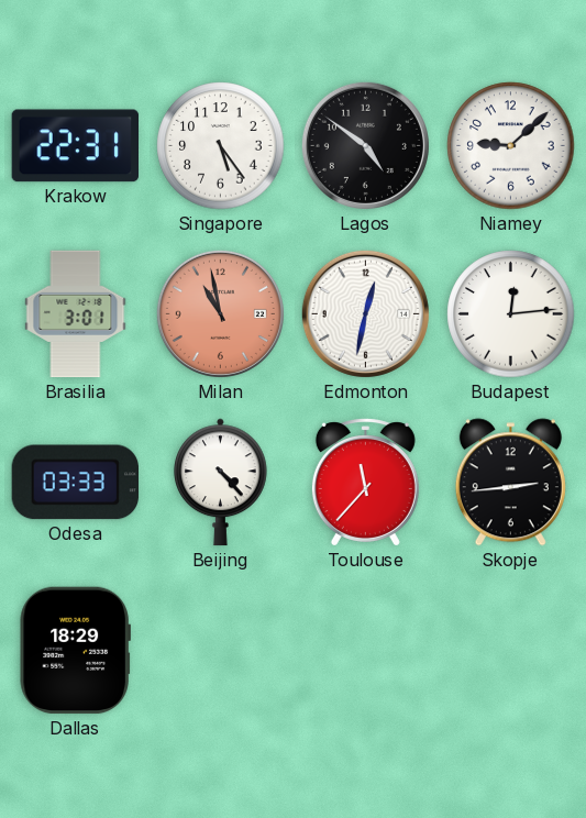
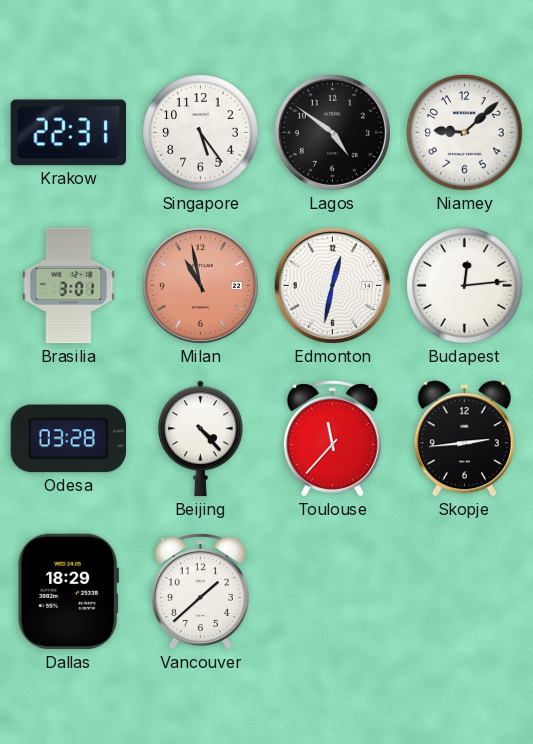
Odesa: 03:33 -> 03:28
Vancouver: none -> 1:38
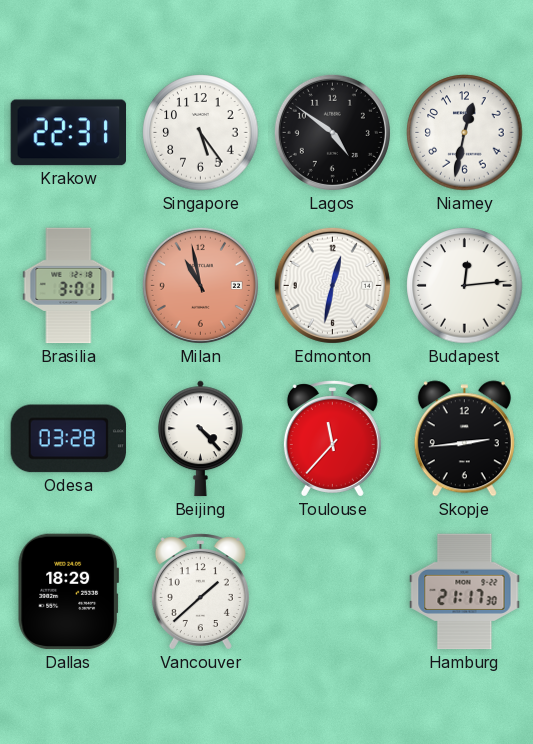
Niamey: 9:08 -> 12:32
Hamburg: none -> 21:17
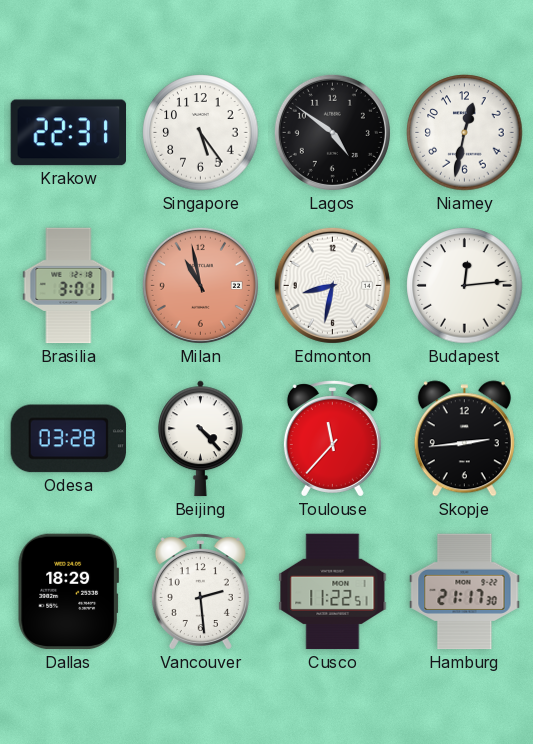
Edmonton: 12:32 -> 8:32
Vancouver: 1:38 -> 2:29
Cusco: none -> 11:22
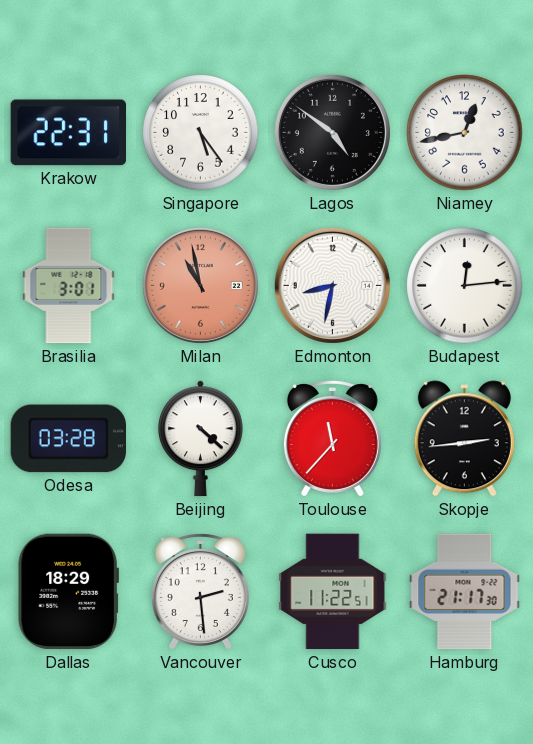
Niamey: 12:32 -> 12:43
Beijing: 4:23 -> 4:22
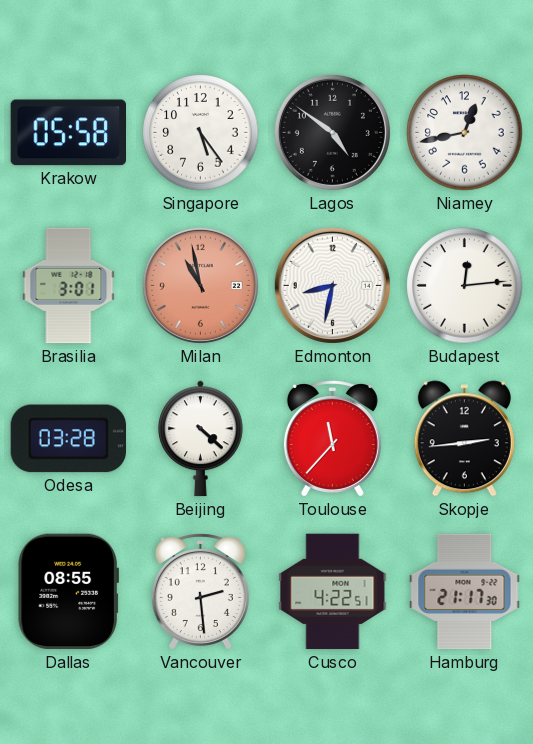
Krakow: 22:31 -> 05:58
Dallas: 18:29 -> 08:55
Cusco: 11:22 -> 4:22
